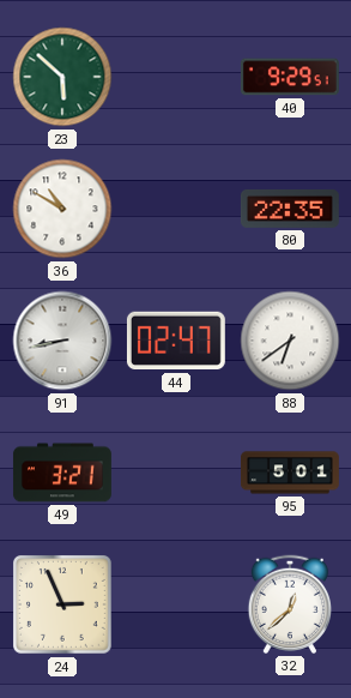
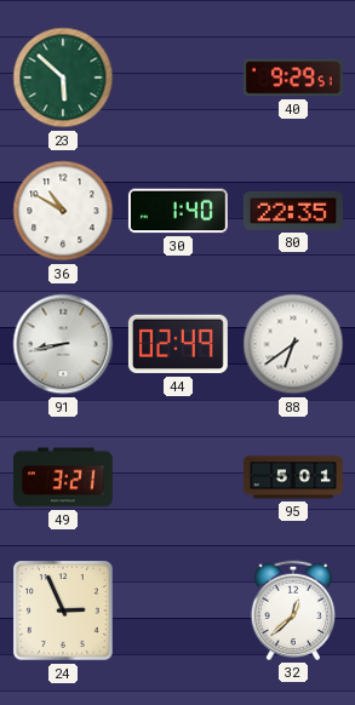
30: none -> 1:40
44: 02:47 -> 02:49
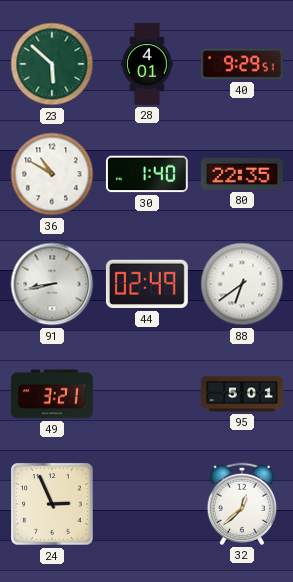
28: none -> 4:01
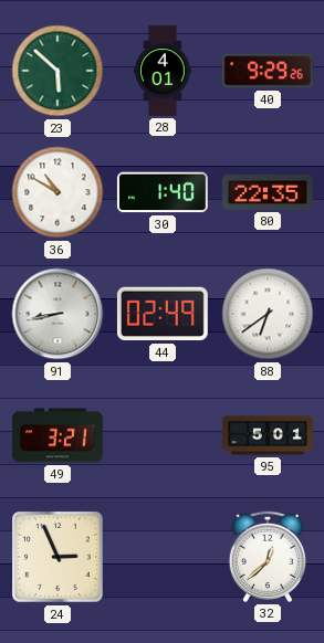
40: 9:29:51 -> 9:29:26
